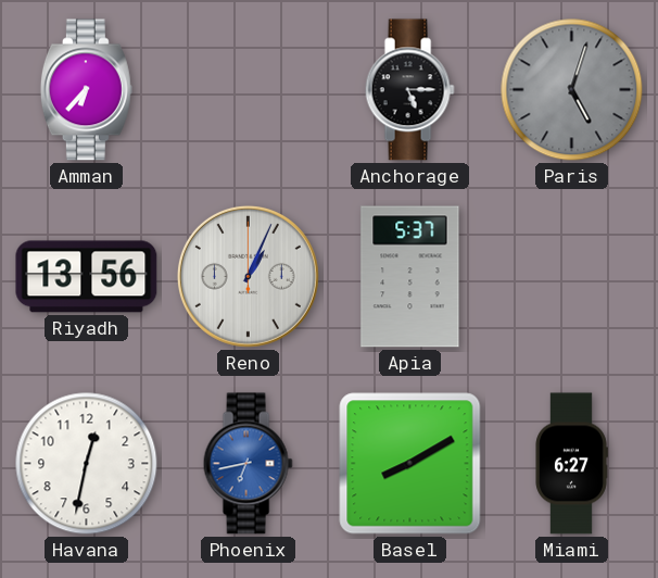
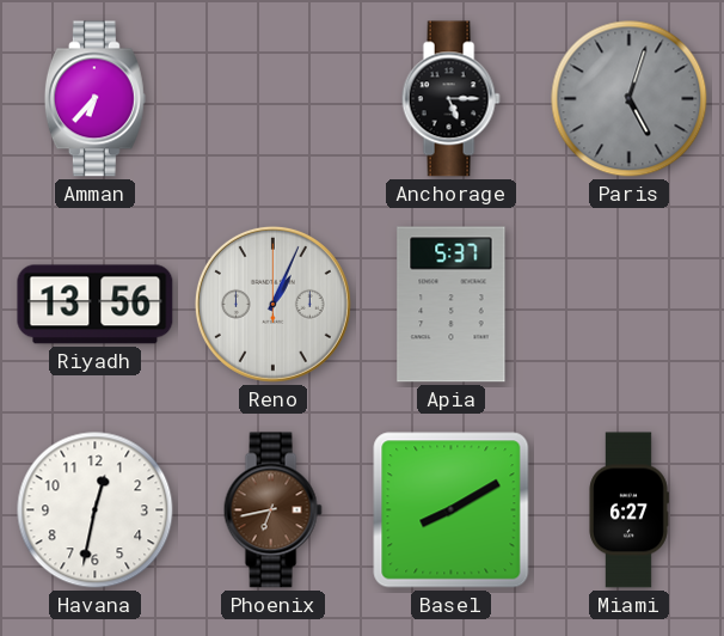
Phoenix dial: blue -> brown
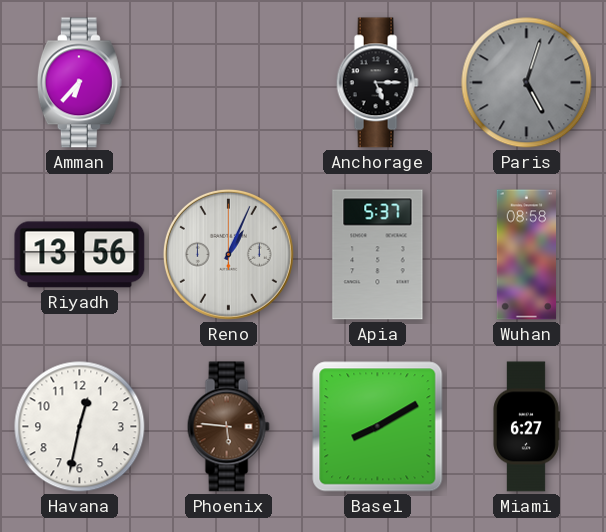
Wuhan: none -> 08:58
Phoenix: 6:43 -> 5:46
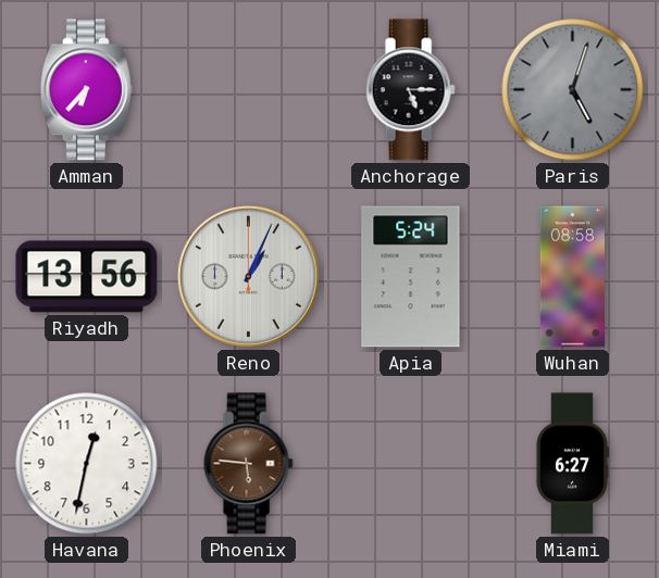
Apia: 5:37 -> 5:24
Basel: 8:10 -> none
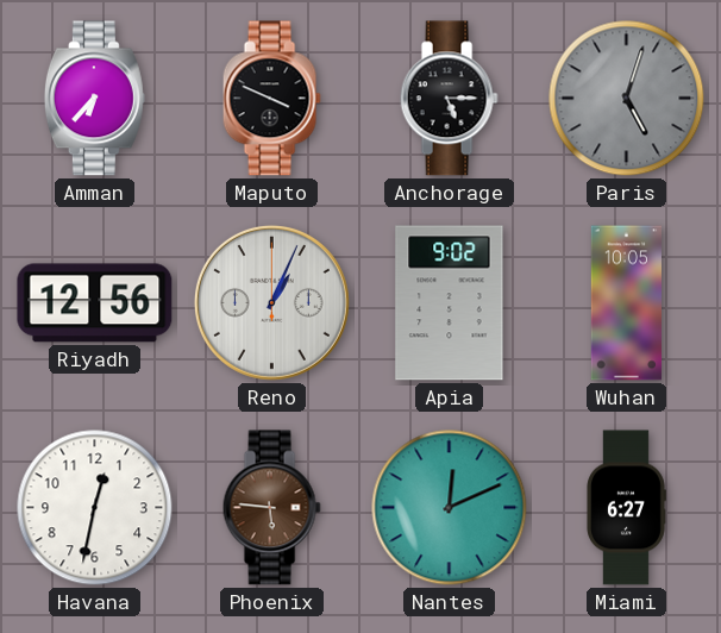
Maputo: none -> 3:49
Riyadh: 13:56 -> 12:56
Apia: 5:24 -> 9:02
Wuhan: 08:58 -> 10:05
Nantes: none -> 12:11
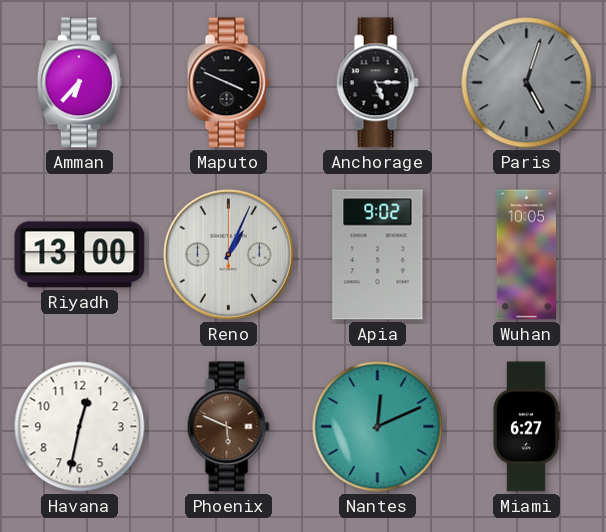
Riyadh: 12:56 -> 13:00
Phoenix: 5:46 -> 5:49
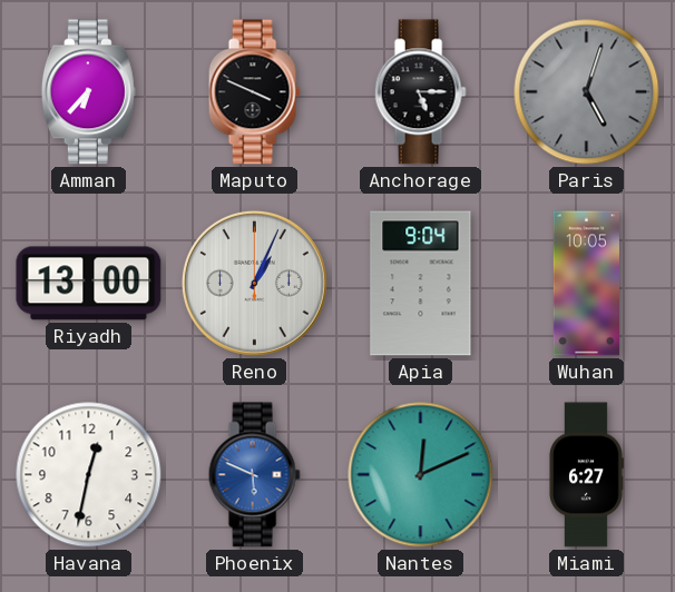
Apia: 9:02 -> 9:04
Phoenix dial: brown -> blue
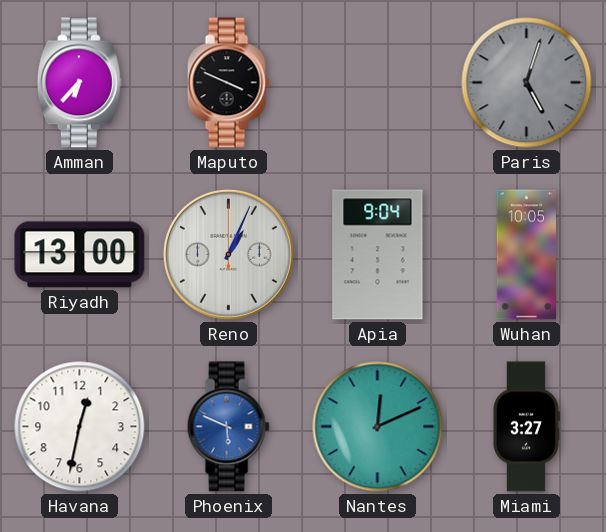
Anchorage: 5:15 -> none
Miami: 6:27 -> 3:27
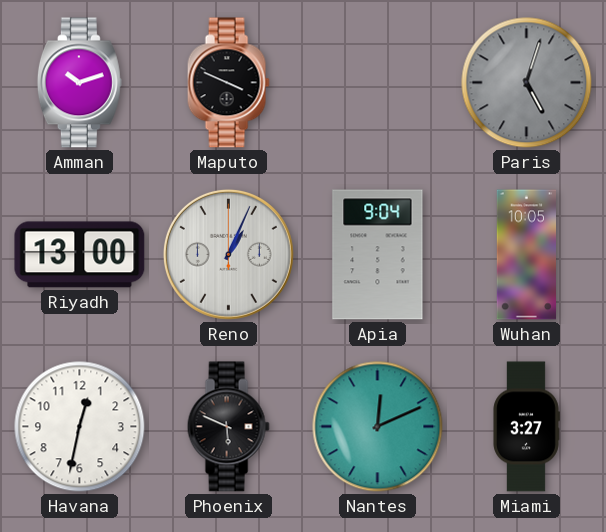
Amman: 6:37 -> 10:12
Phoenix dial: blue -> black
